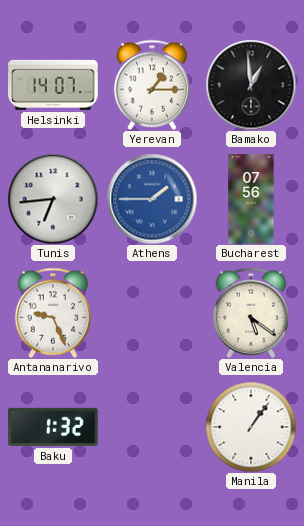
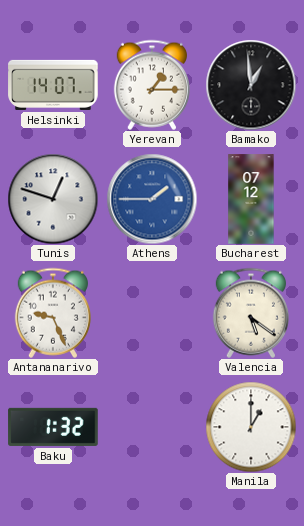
Tunis: 6:44 -> 12:48
Bucharest: 07:56 -> 07:12
Manila: 1:06 -> 1:00
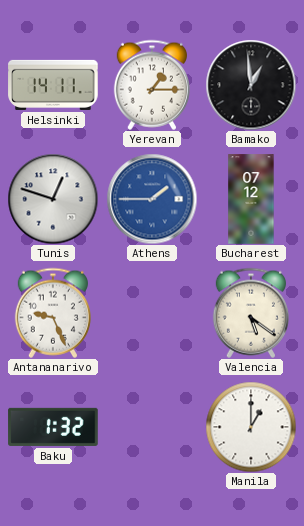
Helsinki: 14:07 -> 14:11
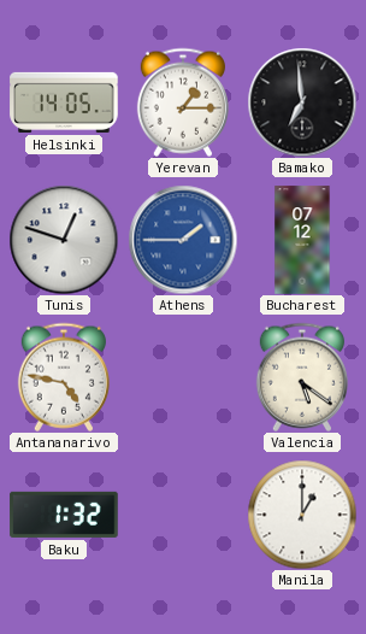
Helsinki: 14:11 -> 14:05
Bamako: 12:59 -> 6:59
Antananarivo: 9:26 -> 4:47
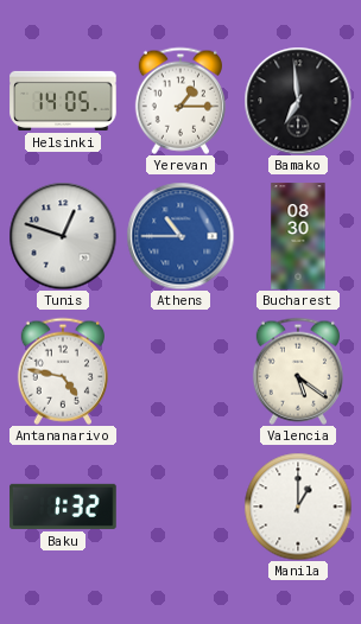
Athens: 1:45 -> 10:45
Bucharest: 07:12 -> 08:30
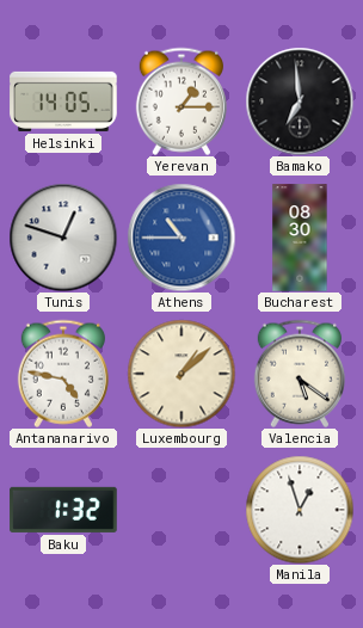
Luxembourg: none -> 1:08
Manila: 1:00 -> 12:57
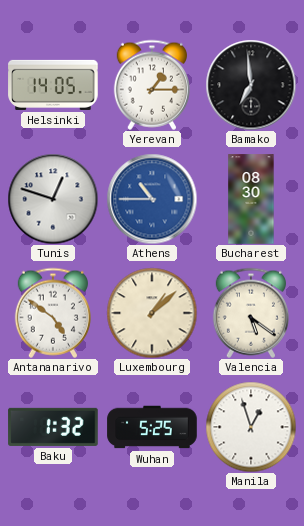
Antananarivo: 4:47 -> 4:51
Wuhan: none -> 5:25
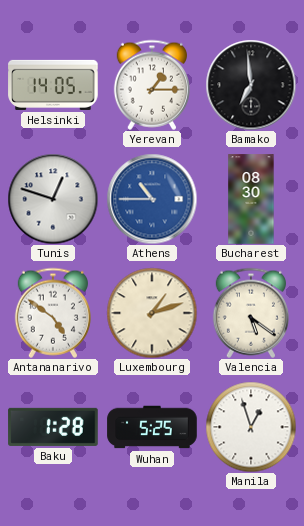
Luxembourg: 1:08 -> 1:12
Baku: 1:32 -> 1:28
